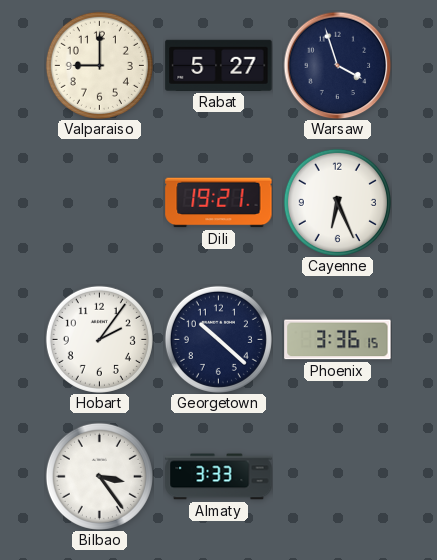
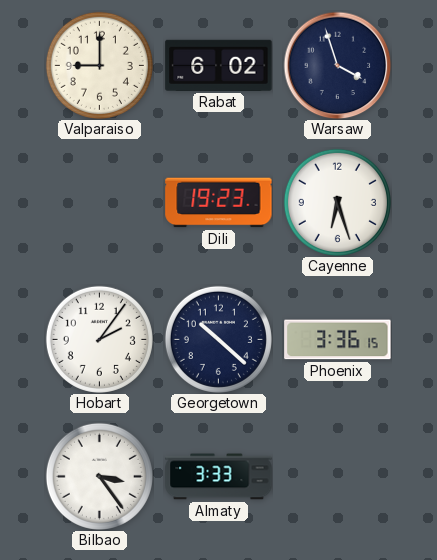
Rabat: 5:27 -> 6:02
Dili: 19:21 -> 19:23
Cayenne: 6:26 -> 6:27
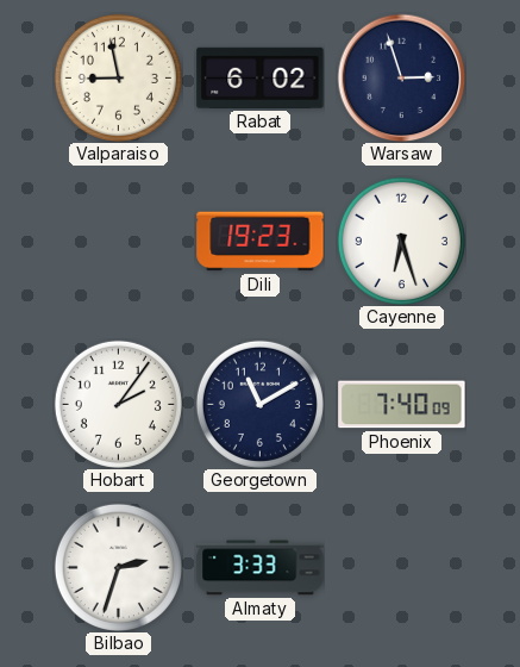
Valparaiso: 9:00 -> 8:58
Warsaw: 3:57 -> 2:57
Georgetown: 10:22 -> 11:10
Phoenix: 3:36 -> 7:40
Bilbao: 3:24 -> 2:33
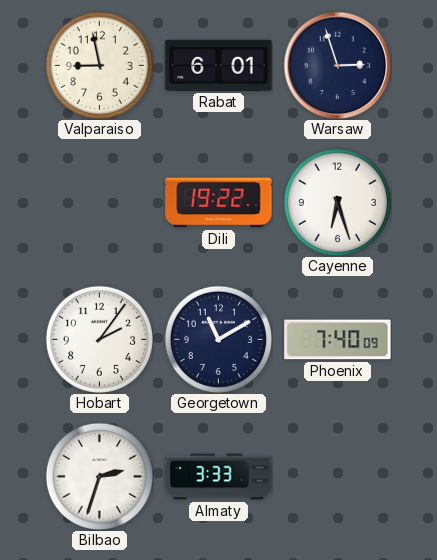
Rabat: 6:02 -> 6:01
Dili: 19:23 -> 19:22
